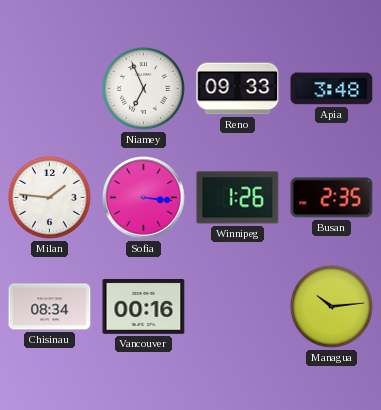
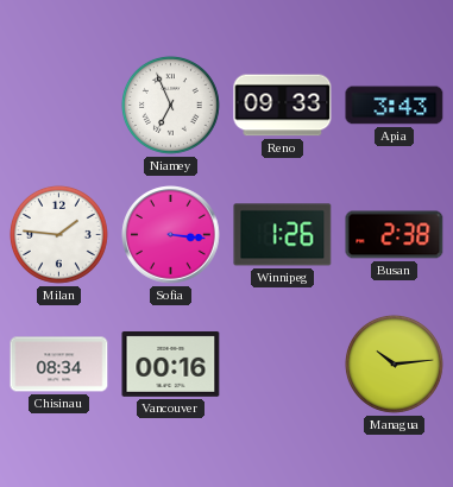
Apia: 3:48 -> 3:43
Busan: 2:35 -> 2:38
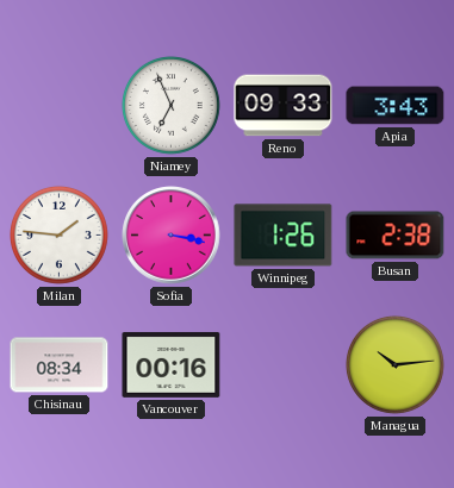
Sofia: 3:16 -> 3:17
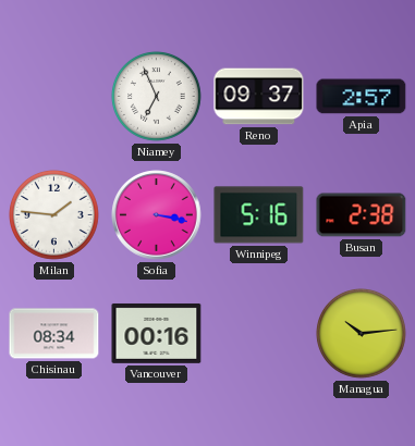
Reno: 09:33 -> 09:37
Apia: 3:43 -> 2:57
Winnipeg: 1:26 -> 5:16
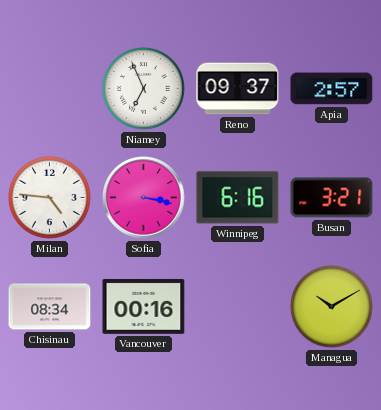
Milan: 1:46 -> 4:46
Winnipeg: 5:16 -> 6:16
Busan: 2:38 -> 3:21
Managua: 10:14 -> 10:10
